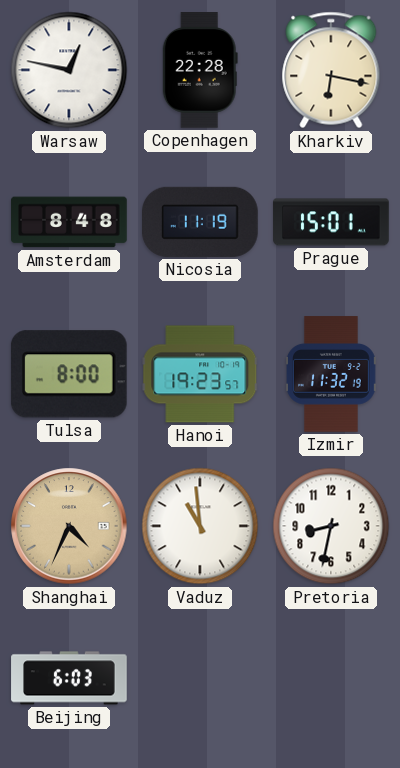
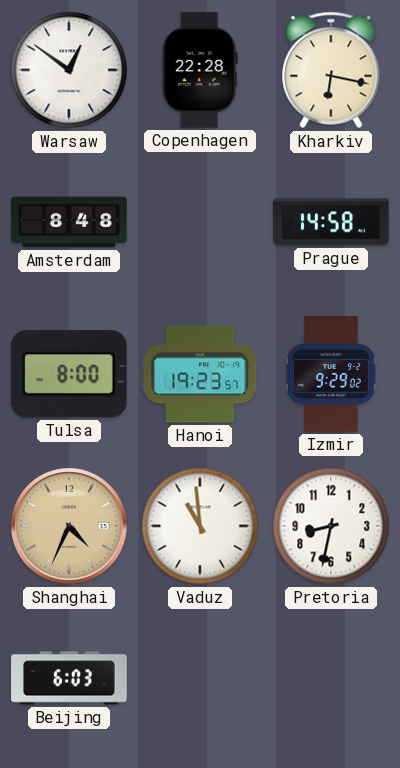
Warsaw: 12:47 -> 12:51
Nicosia: 11:19 -> none
Prague: 15:01 -> 14:58
Izmir: 11:32 -> 9:29
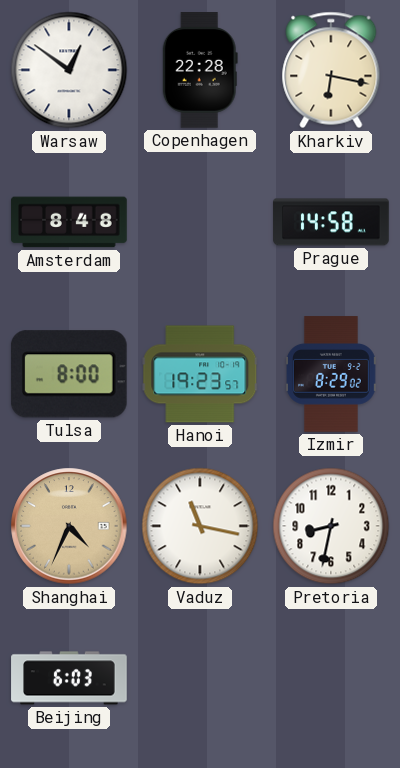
Izmir: 9:29 -> 8:29
Vaduz: 10:59 -> 11:17
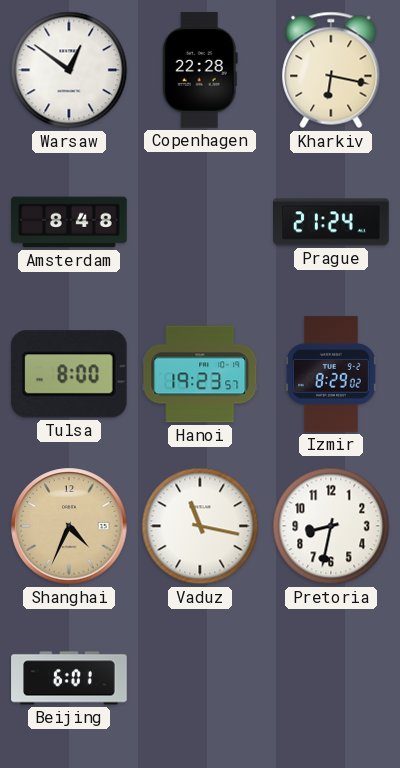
Prague: 14:58 -> 21:24
Beijing: 6:03 -> 6:01
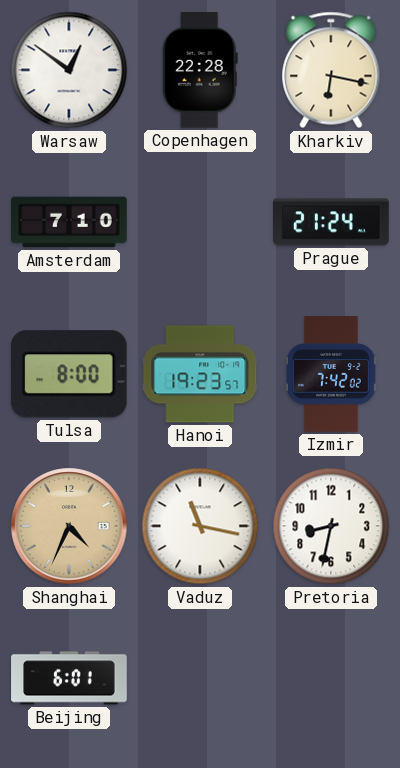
Amsterdam: 8:48 -> 7:10
Izmir: 8:29 -> 7:42
